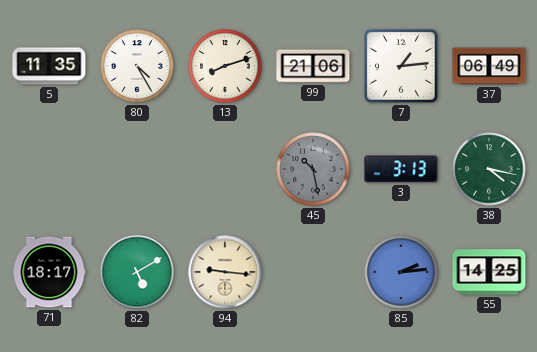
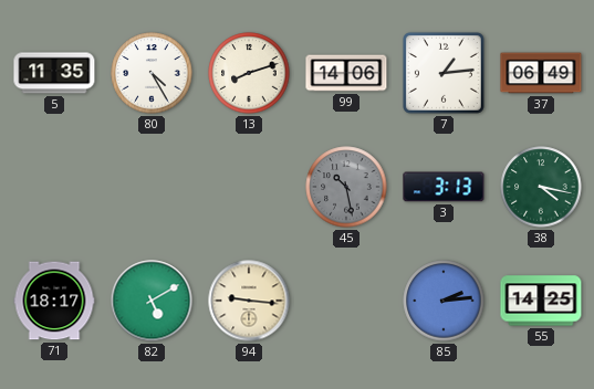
99: 21:06 -> 14:06
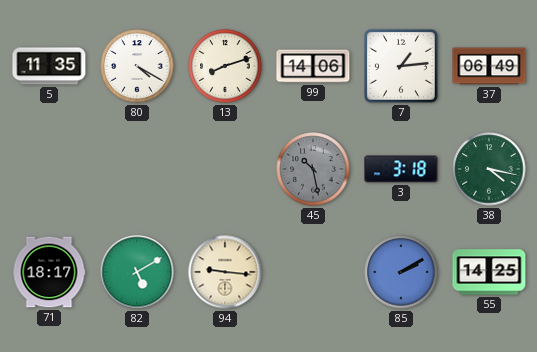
80: 4:25 -> 4:20
3: 3:13 -> 3:18
85: 2:14 -> 2:10
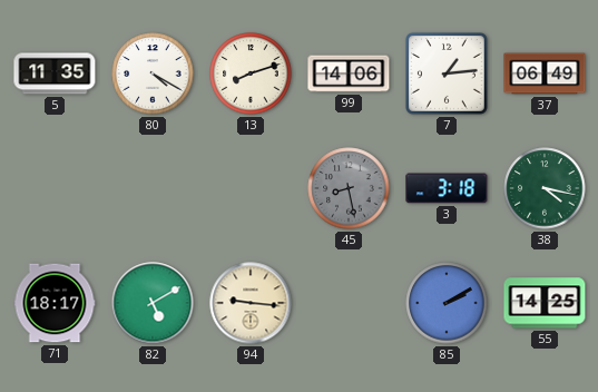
45: 10:28 -> 8:28
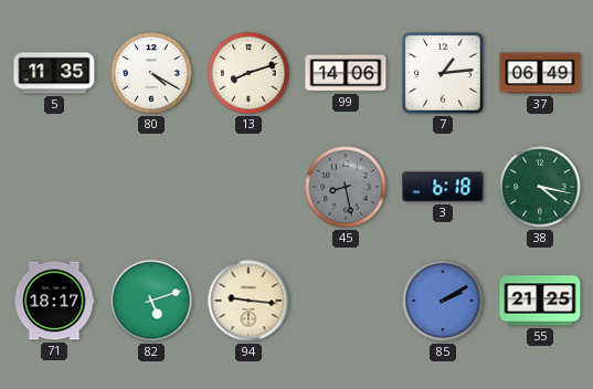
3: 3:18 -> 6:18
82: 5:10 -> 5:12
55: 14:25 -> 21:25
